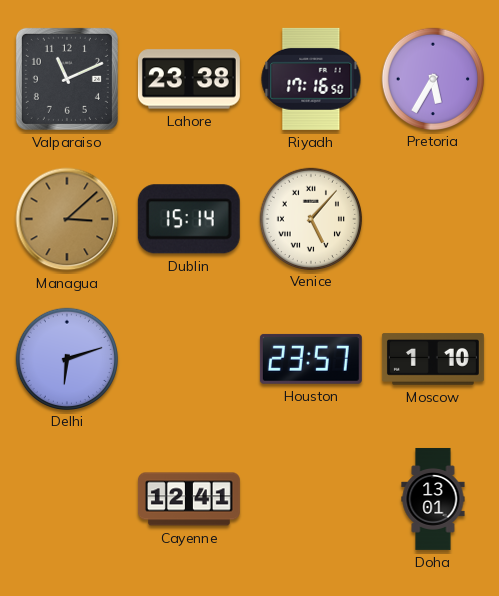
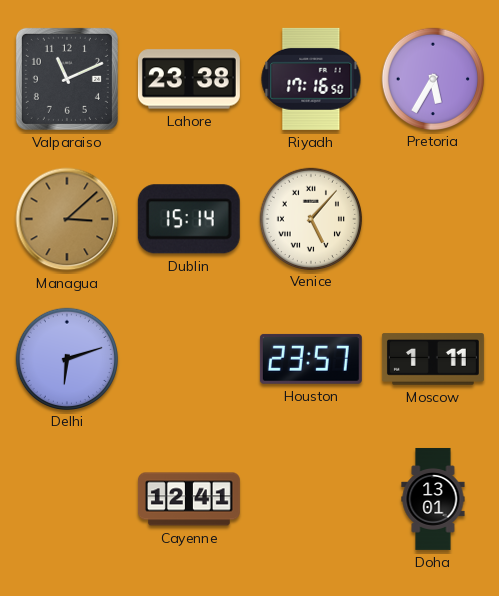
Moscow: 1:10 -> 1:11
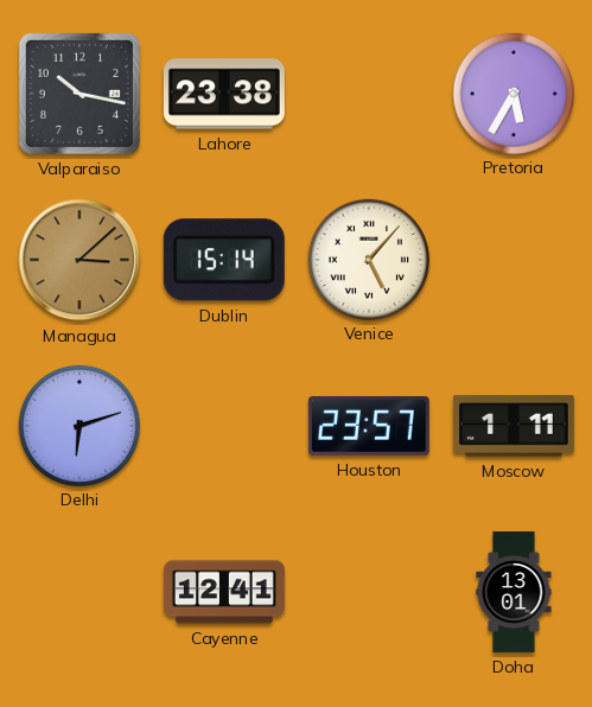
Valparaiso: 11:11 -> 10:17
Riyadh: 17:16 -> none
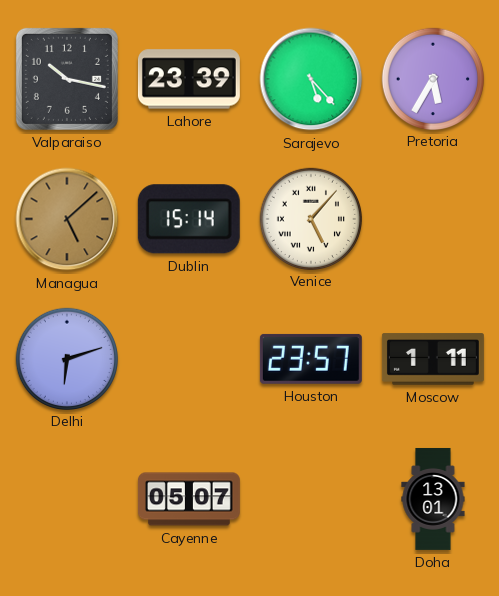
Lahore: 23:38 -> 23:39
Sarajevo: none -> 5:23
Managua: 3:08 -> 5:08
Cayenne: 12:41 -> 05:07
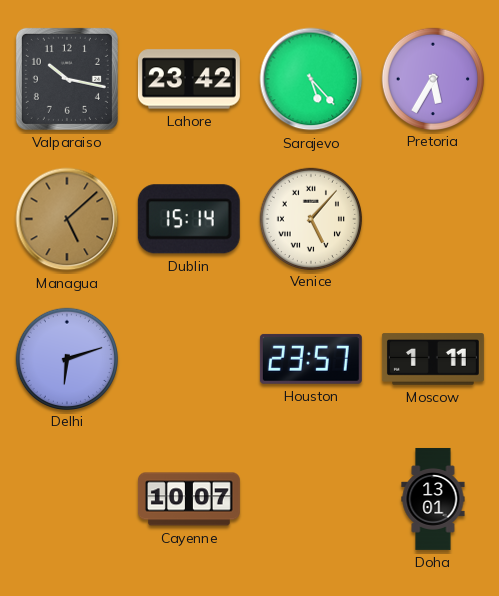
Lahore: 23:39 -> 23:42
Cayenne: 05:07 -> 10:07
